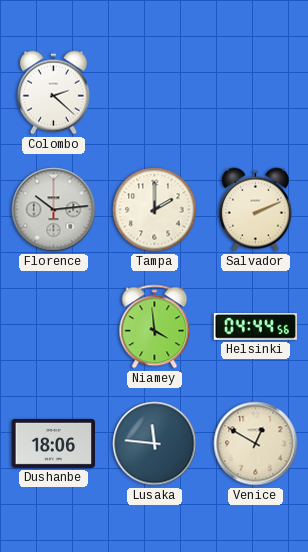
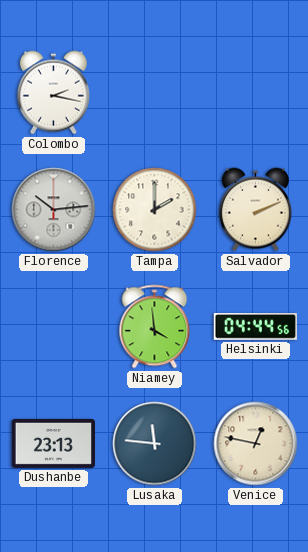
Colombo: 2:22 -> 2:17
Dushanbe: 18:06 -> 23:13
Venice: 12:50 -> 12:47
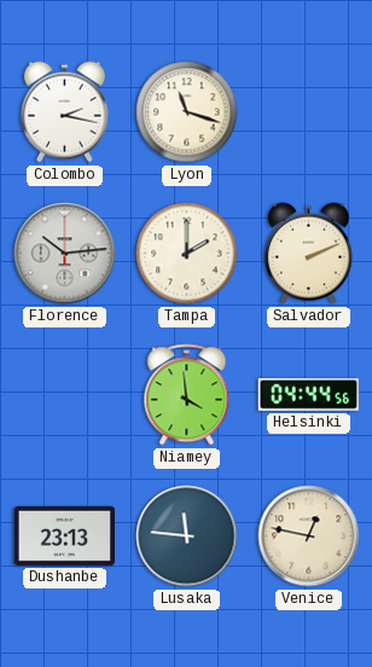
Lyon: none -> 11:18
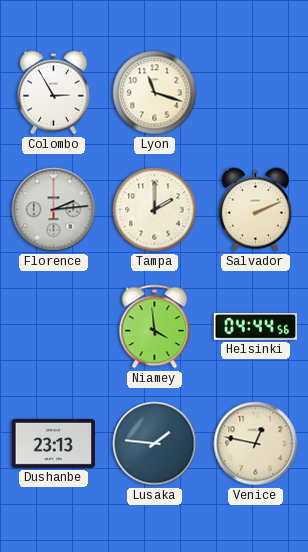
Colombo: 2:17 -> 2:55
Florence: 10:14 -> 2:14
Lusaka: 11:46 -> 1:46
